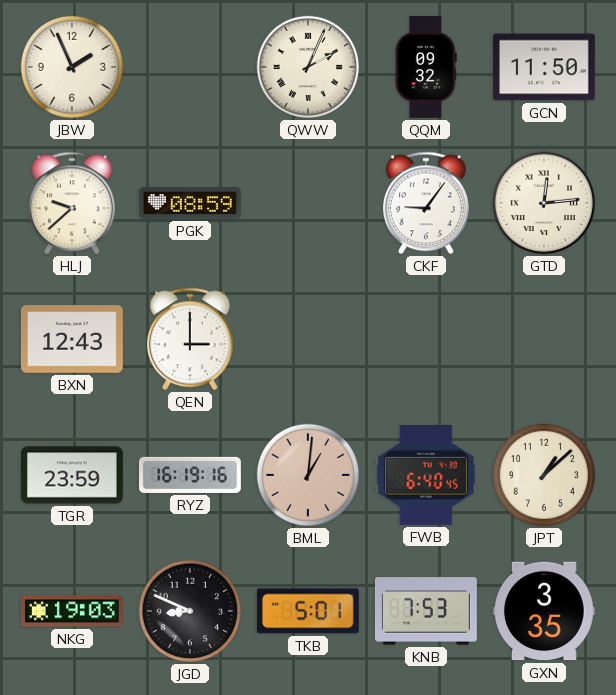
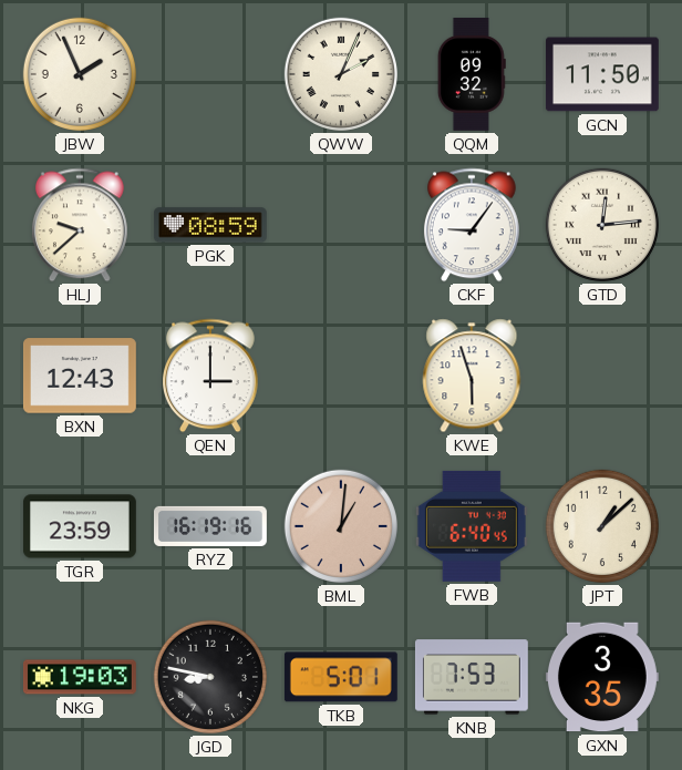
KWE: none -> 5:57
JGD: 8:49 -> 8:47
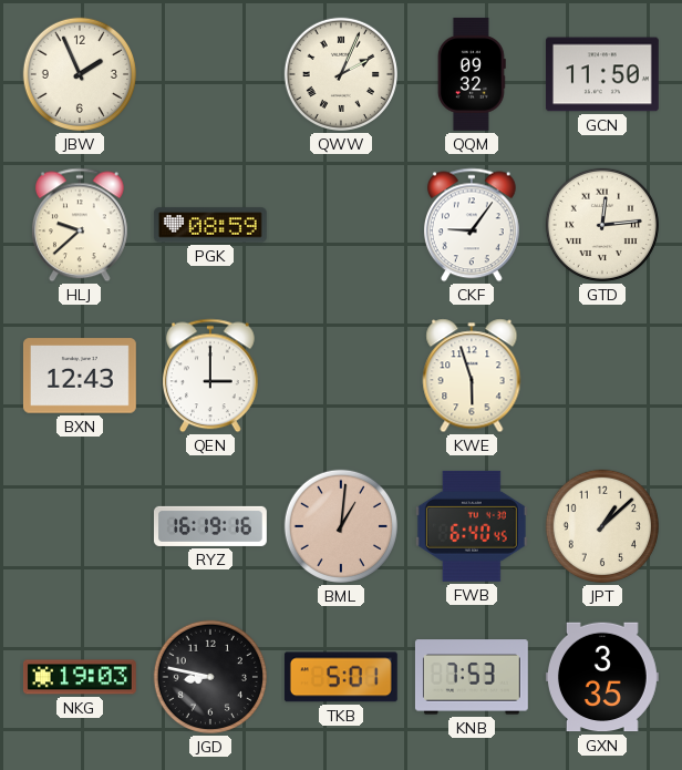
TGR: 23:59 -> none
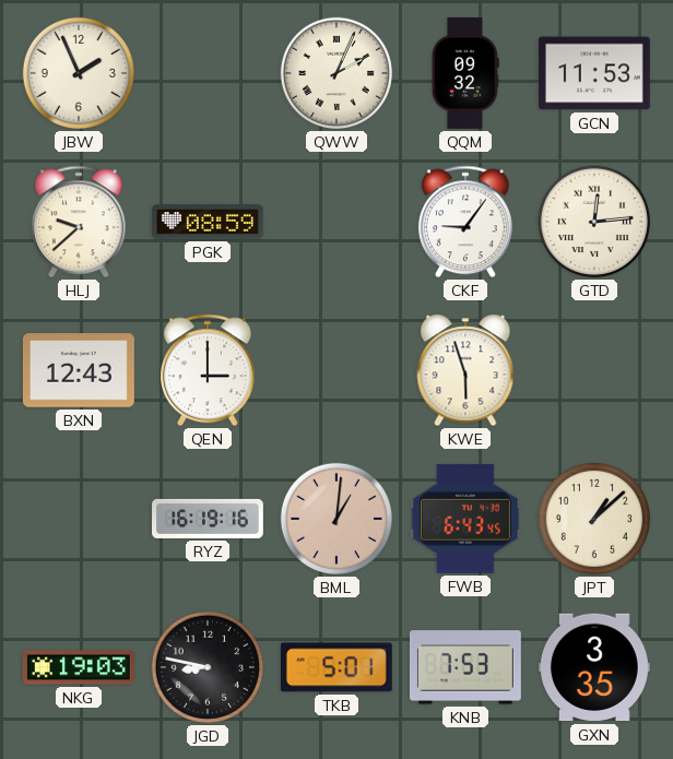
GCN: 11:50 -> 11:53
FWB: 6:40 -> 6:43
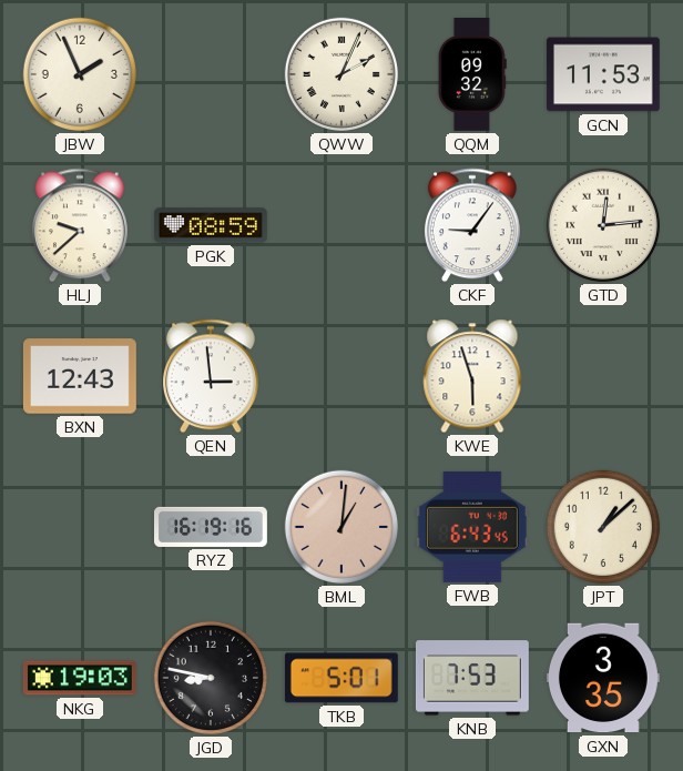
QEN: 3:00 -> 2:59
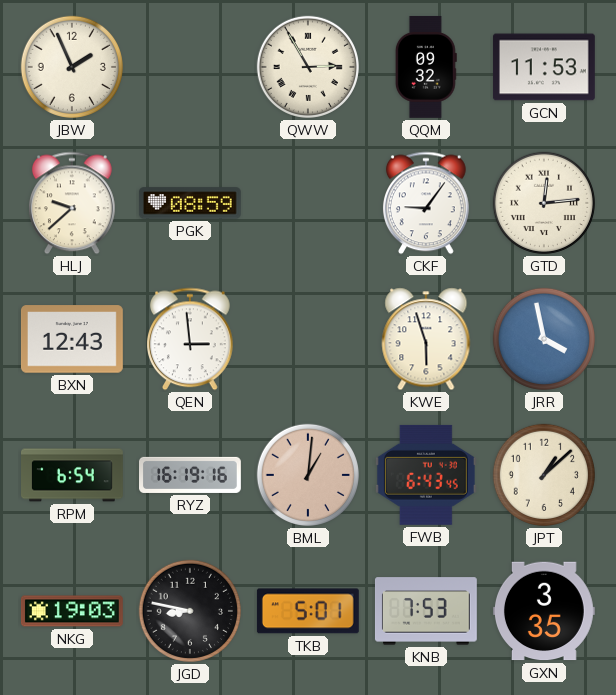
QWW: 2:04 -> 2:55
JRR: none -> 3:58
RPM: none -> 6:54
